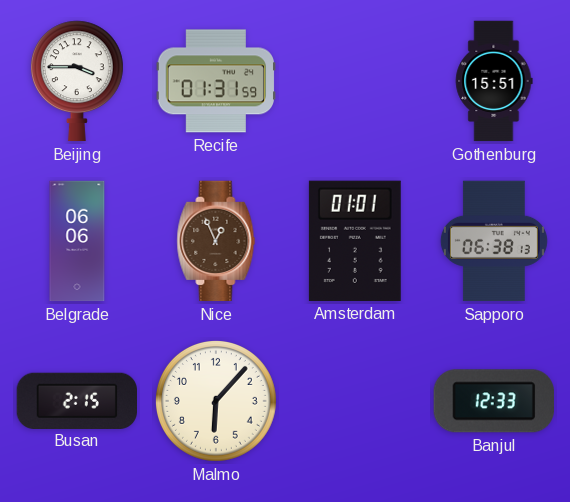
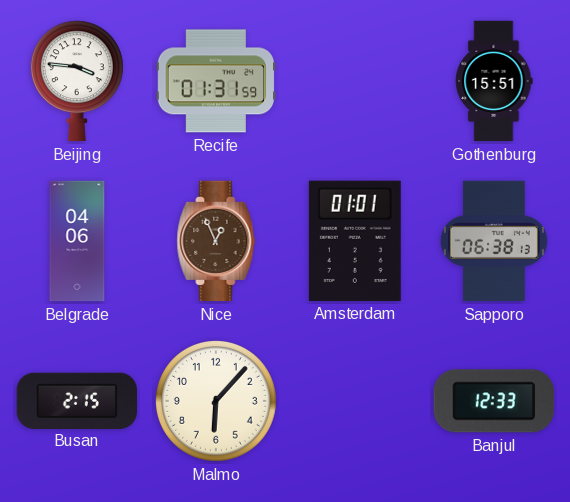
Beijing: 3:45 -> 3:46
Belgrade: 06:06 -> 04:06
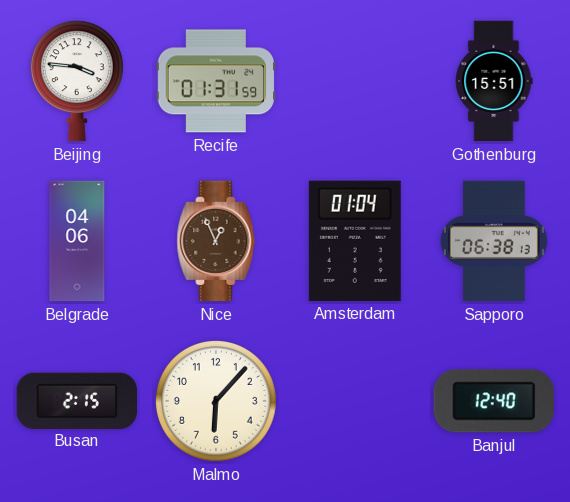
Amsterdam: 01:01 -> 01:04
Banjul: 12:33 -> 12:40
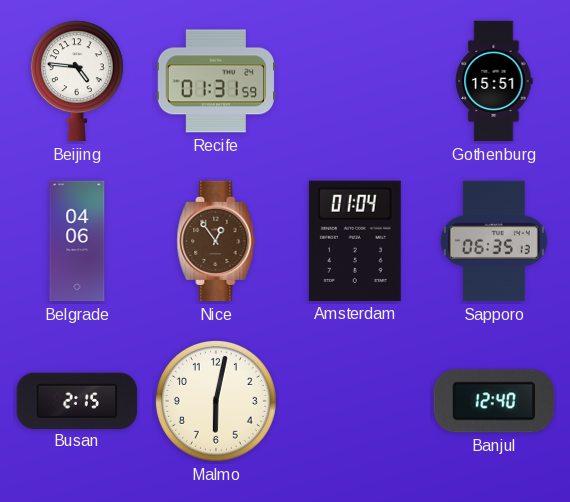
Beijing: 3:46 -> 4:46
Nice: 12:56 -> 12:54
Sapporo: 06:38 -> 06:35
Malmo: 6:07 -> 6:02
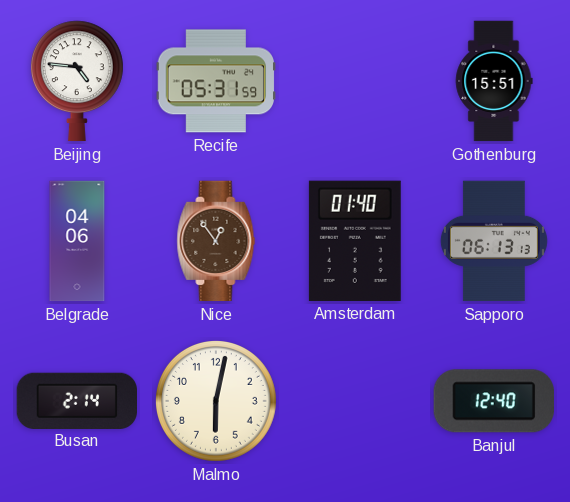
Recife: 01:31 -> 05:31
Amsterdam: 01:04 -> 01:40
Sapporo: 06:35 -> 06:13
Busan: 2:15 -> 2:14
